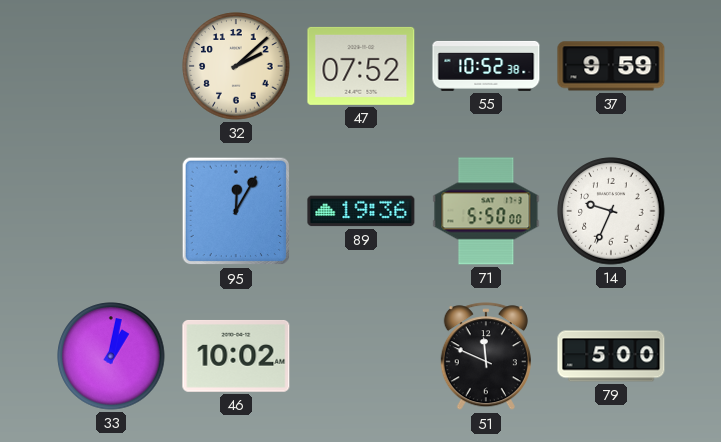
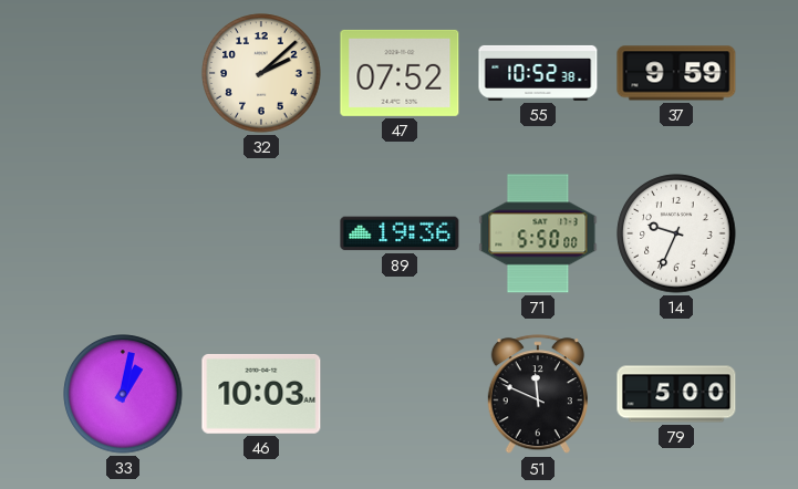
95: 12:05 -> none
46: 10:02 -> 10:03
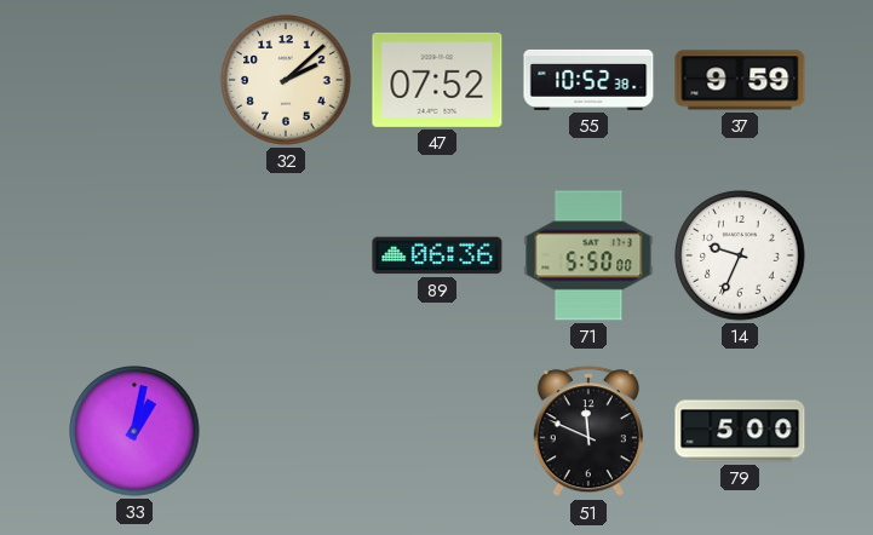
89: 19:36 -> 06:36
46: 10:03 -> none
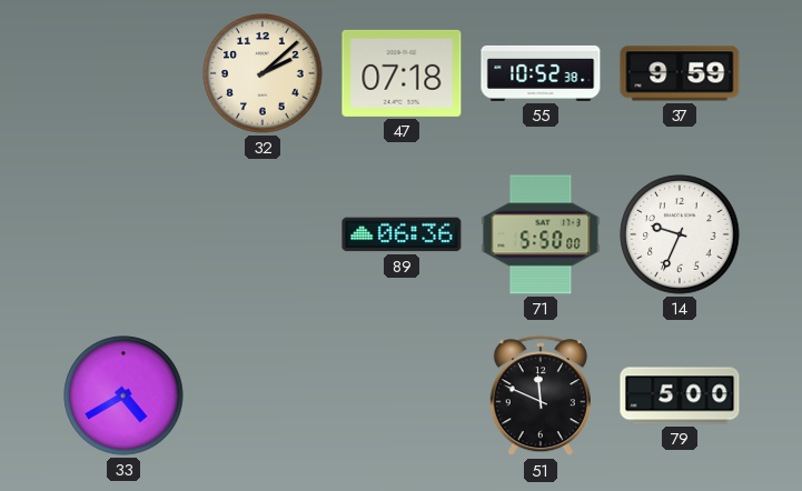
47: 07:52 -> 07:18
33: 1:02 -> 4:40
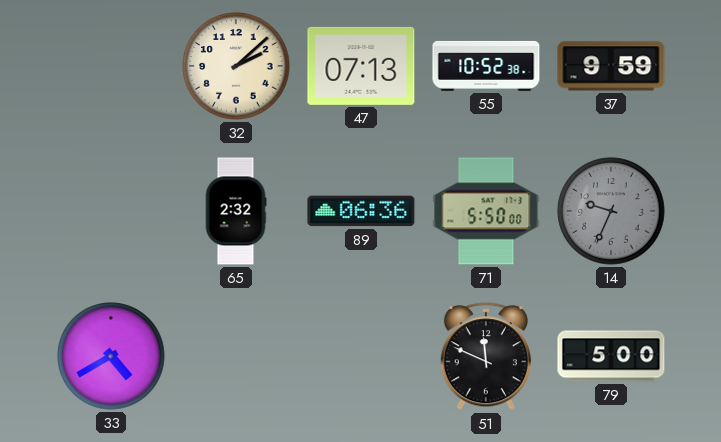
47: 07:18 -> 07:13
65: none -> 2:32
14 dial: white -> grey
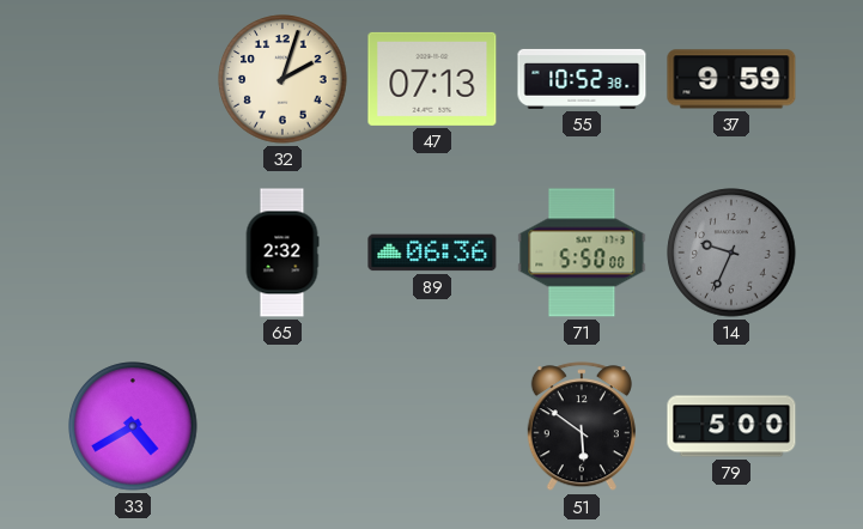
32: 2:08 -> 2:03
51: 11:49 -> 5:51
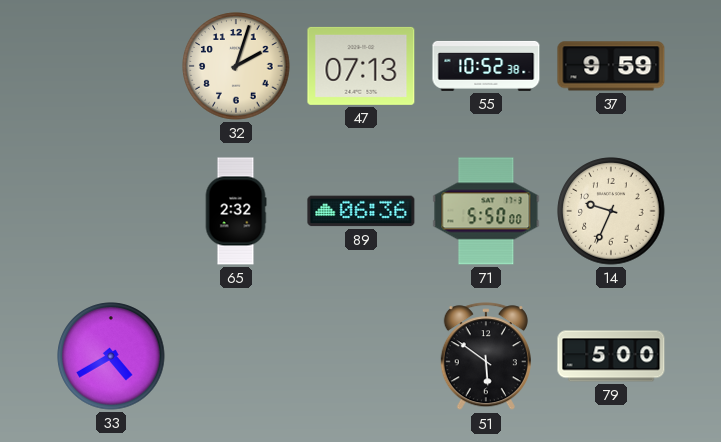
14 dial: grey -> cream
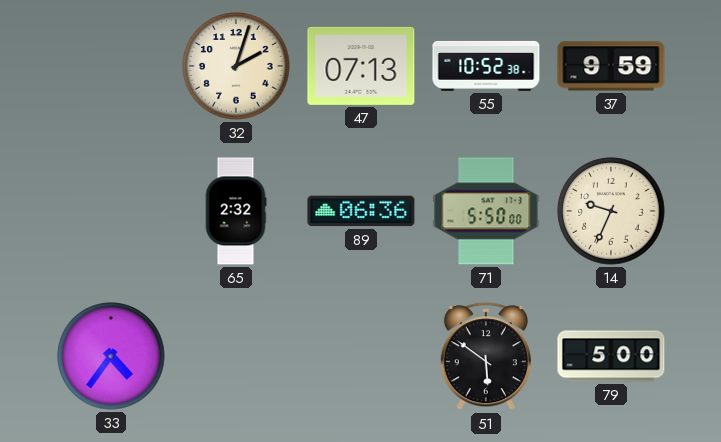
33: 4:40 -> 4:36
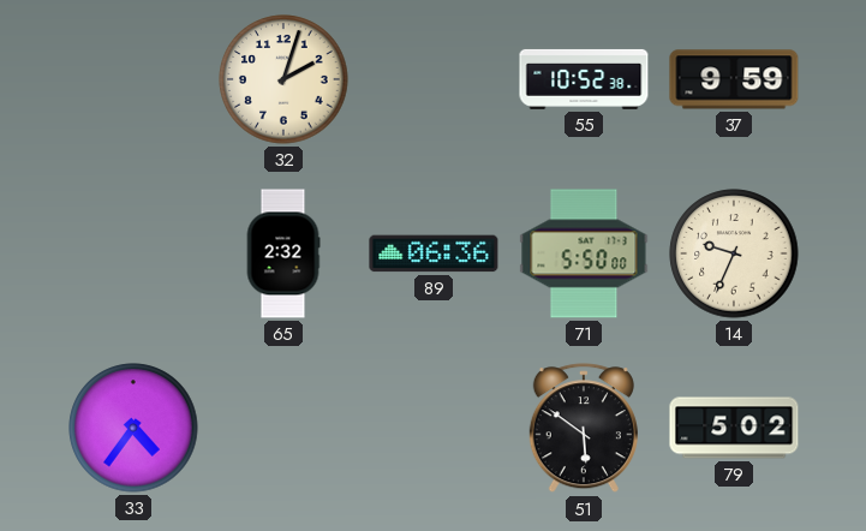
47: 07:13 -> none
79: 5:00 -> 5:02
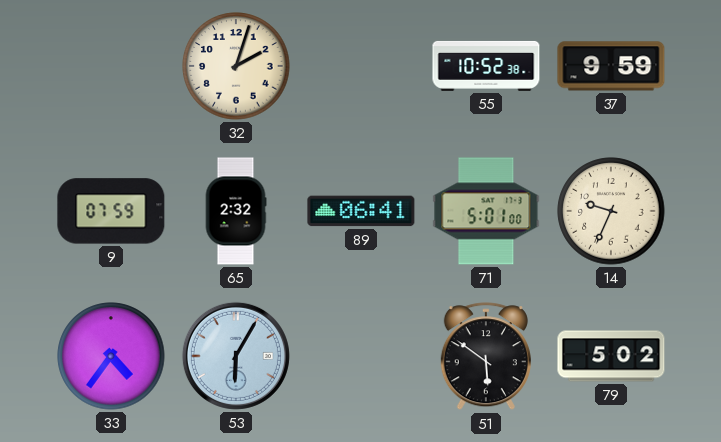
9: none -> 07:59
89: 06:36 -> 06:41
71: 5:50 -> 5:01
53: none -> 6:05
